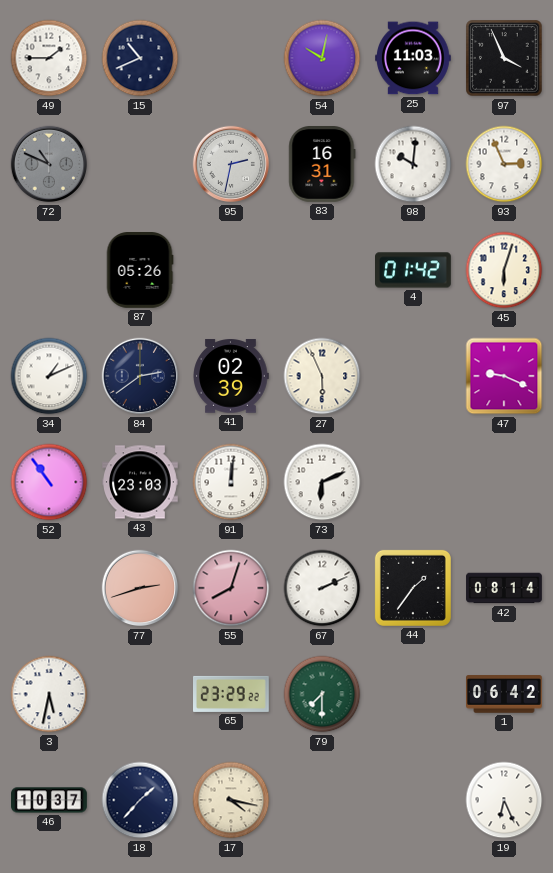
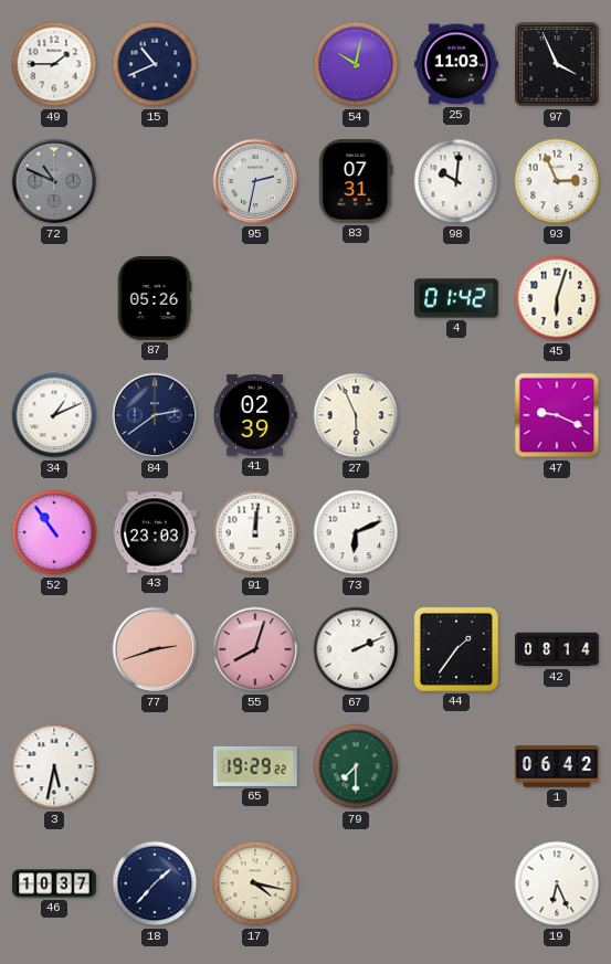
83: 16:31 -> 07:31
65: 23:29 -> 19:29
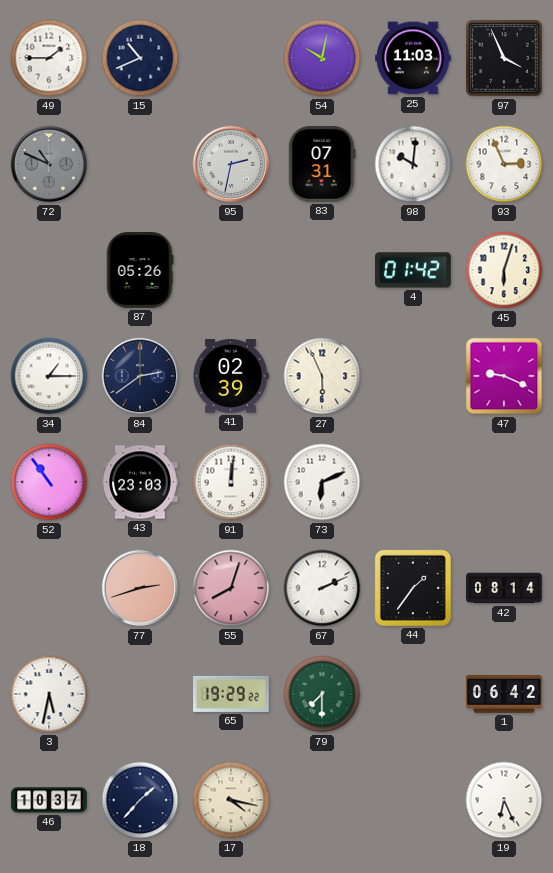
34: 1:11 -> 1:15
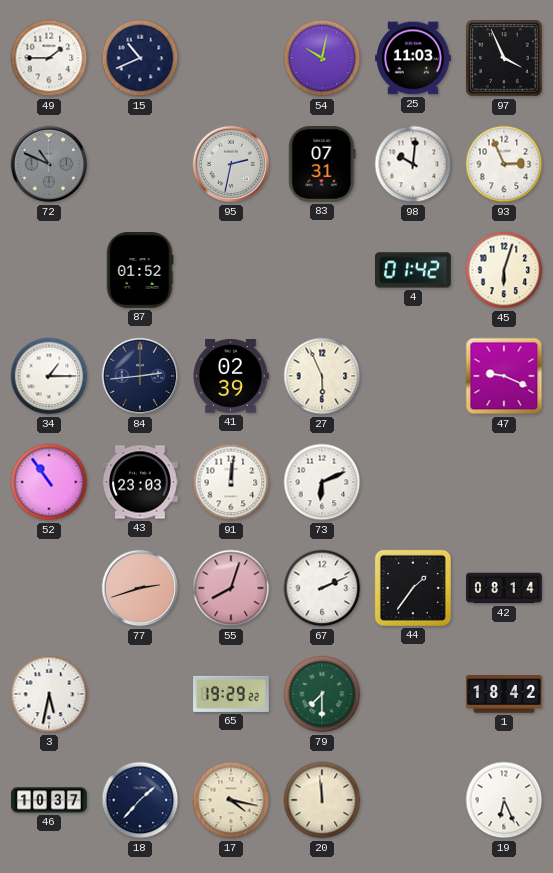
87: 05:26 -> 01:52
84: 2:39 -> 2:44
1: 06:42 -> 18:42
20: none -> 11:59
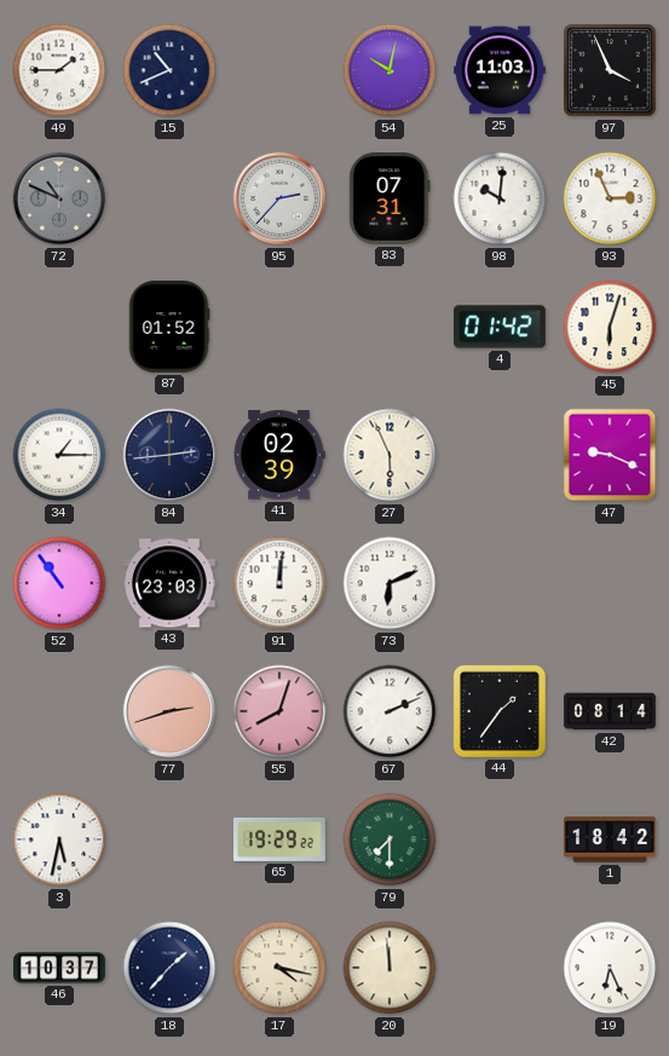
95: 2:32 -> 2:37
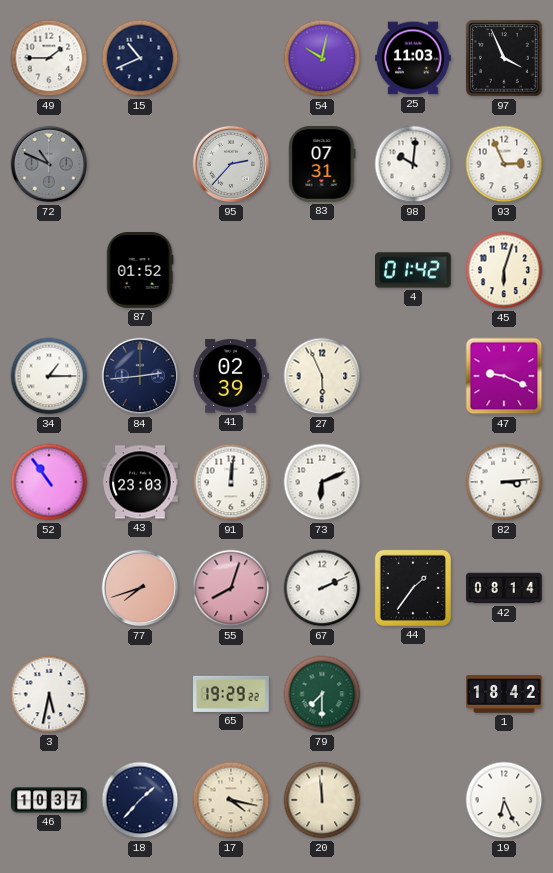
82: none -> 3:14
77: 2:42 -> 7:42
